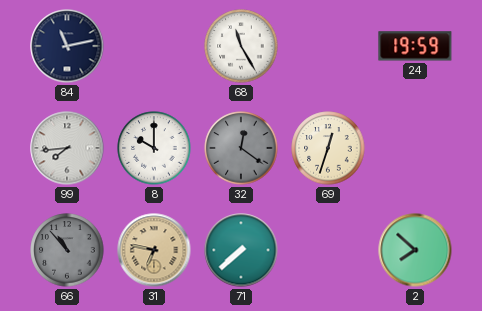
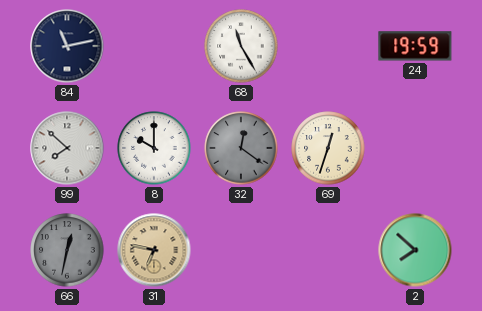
99: 7:44 -> 7:52
66: 10:53 -> 12:32
71: 7:38 -> none
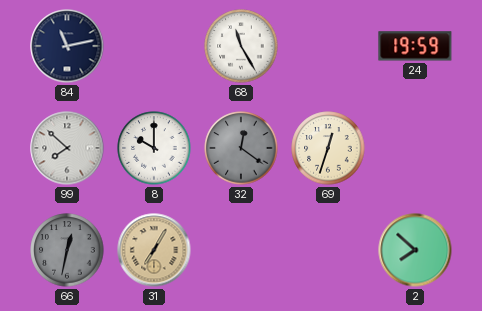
31: 6:47 -> 7:05
